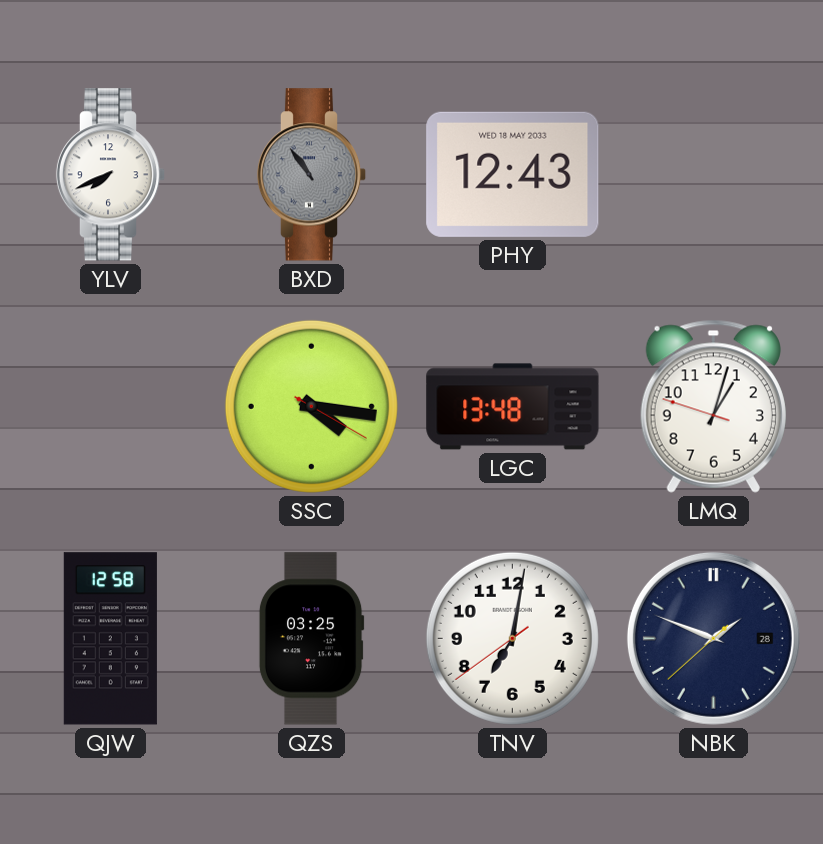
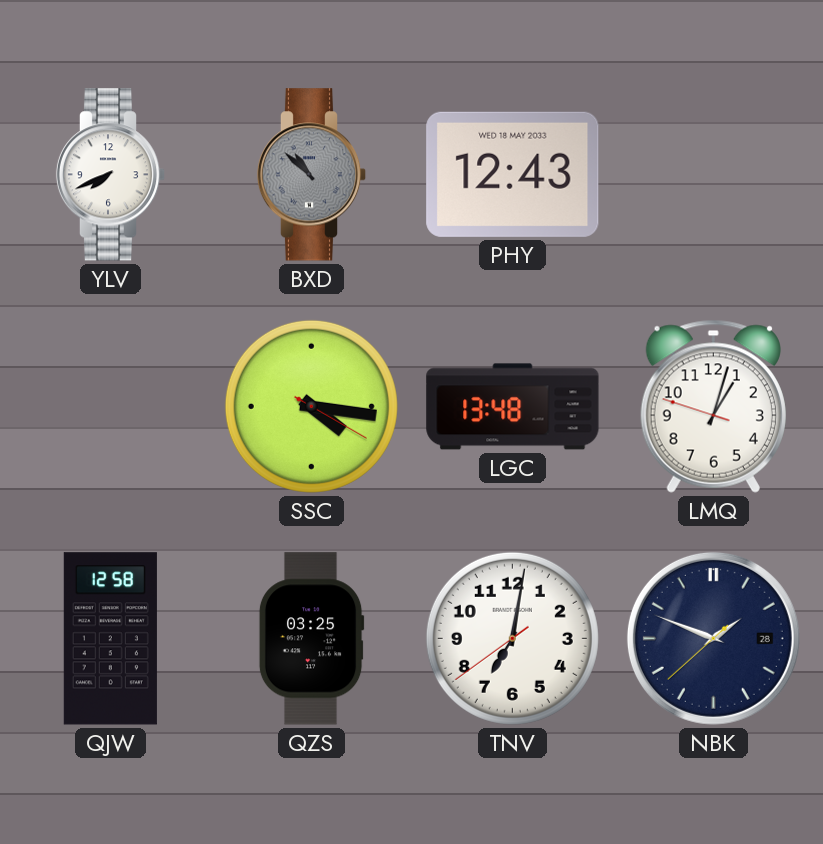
BXD: 10:54 -> 10:52
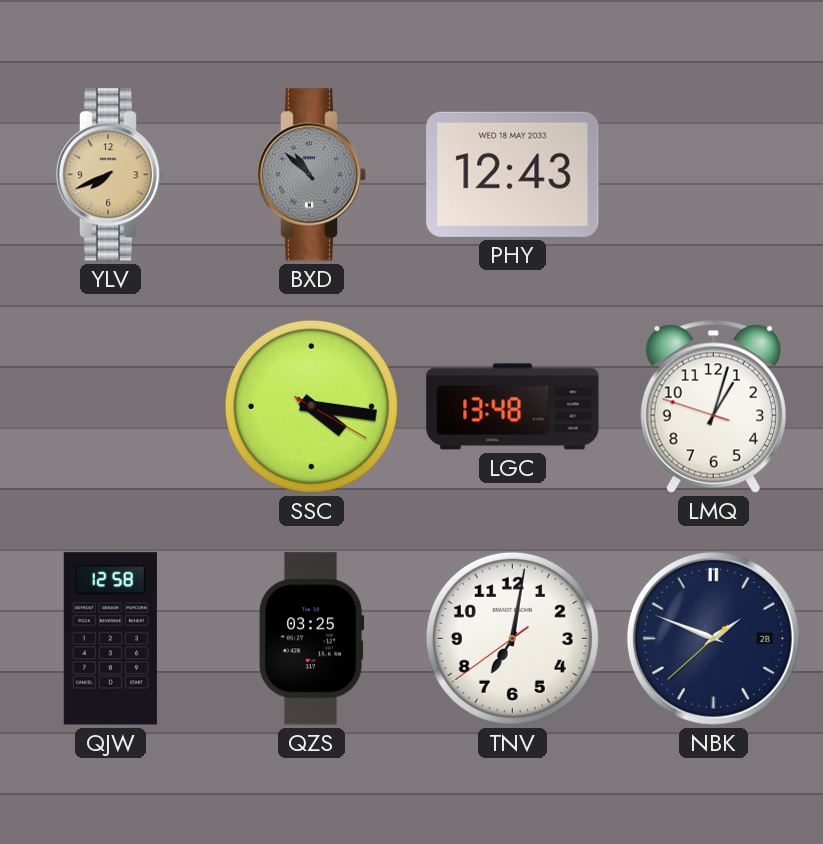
YLV dial: white -> champagne
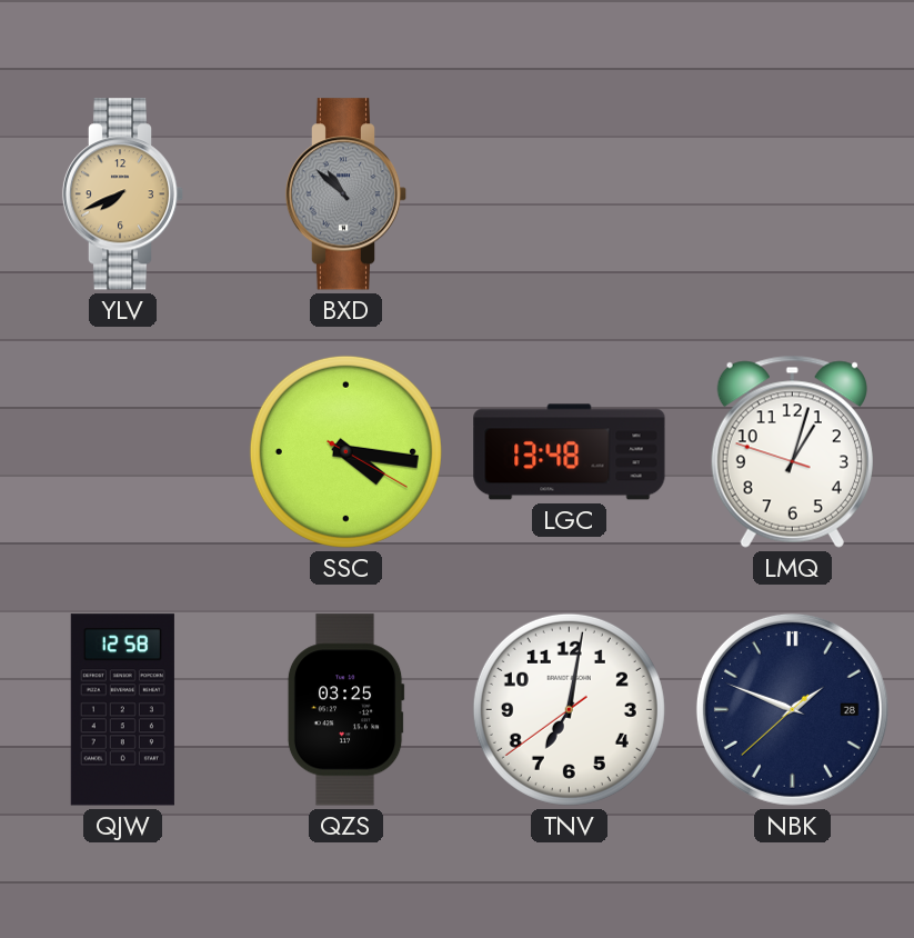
PHY: 12:43 -> none
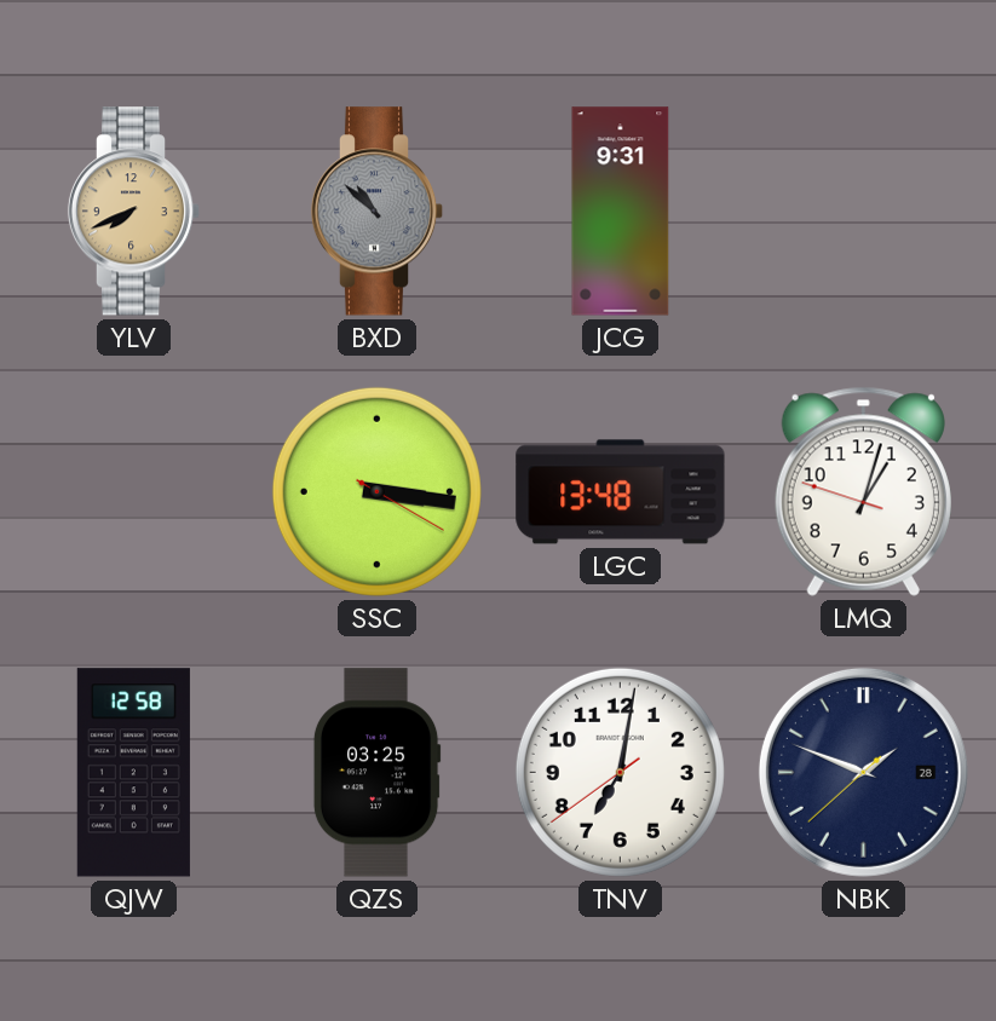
JCG: none -> 9:31
SSC: 4:16 -> 3:16
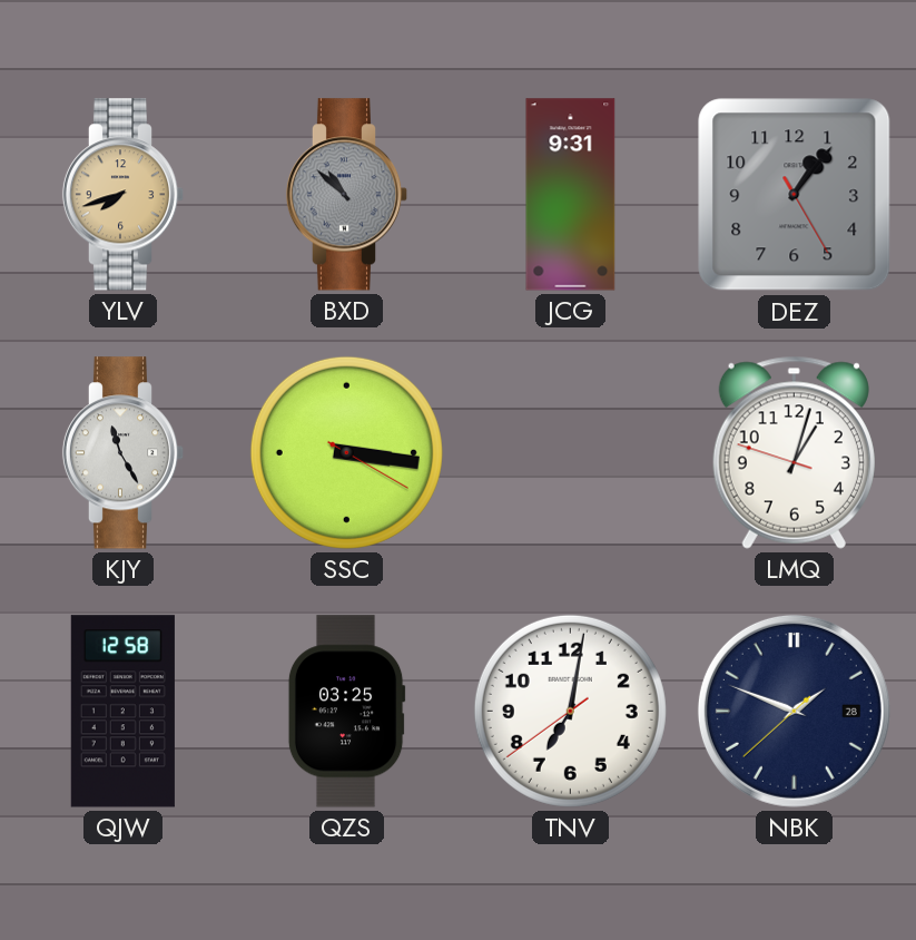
YLV: 7:41 -> 7:42
DEZ: none -> 1:06
KJY: none -> 11:25
LGC: 13:48 -> none
